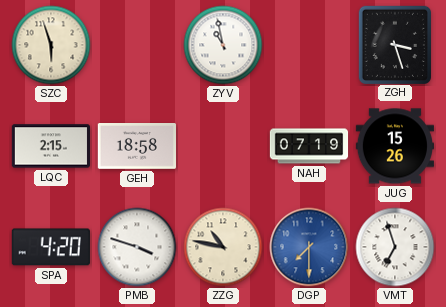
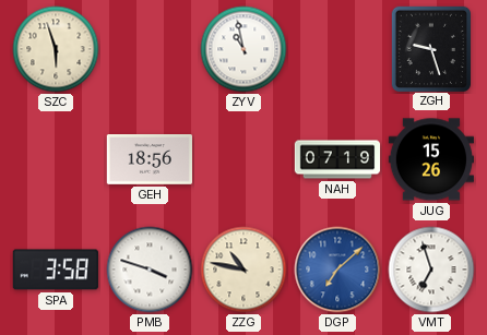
ZGH: 3:27 -> 9:27
LQC: 2:15 -> none
GEH: 18:58 -> 18:56
SPA: 4:20 -> 3:58
DGP: 7:30 -> 7:08
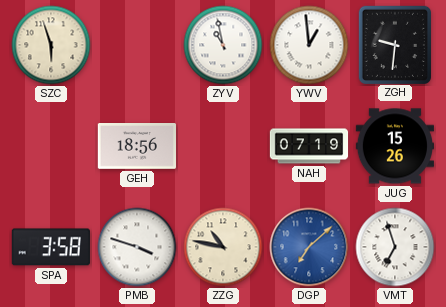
YWV: none -> 12:59
ZGH: 9:27 -> 9:31
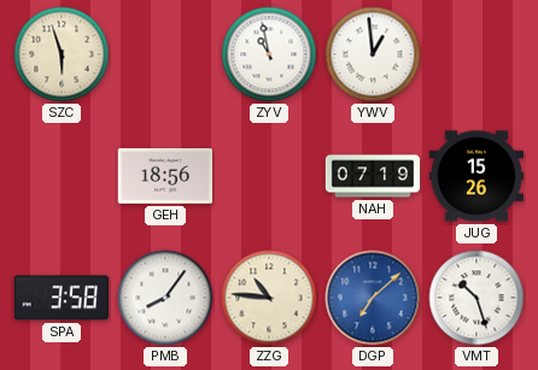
ZGH: 9:31 -> none
PMB: 3:48 -> 8:06
ZZG: 10:47 -> 10:46
VMT: 6:57 -> 10:27
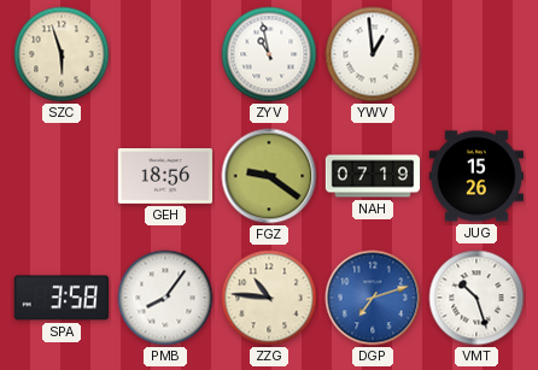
FGZ: none -> 9:21
DGP: 7:08 -> 7:12
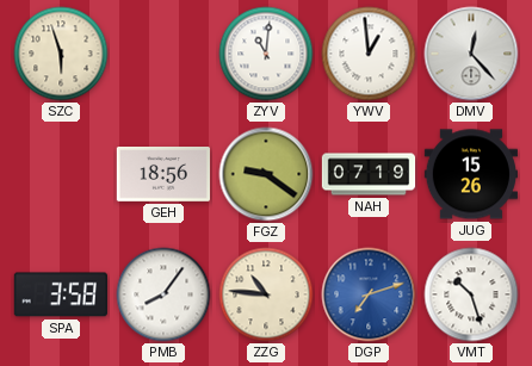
ZYV: 10:58 -> 11:01
DMV: none -> 12:23
